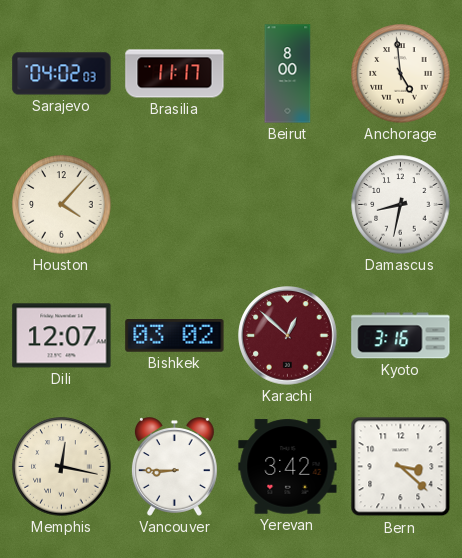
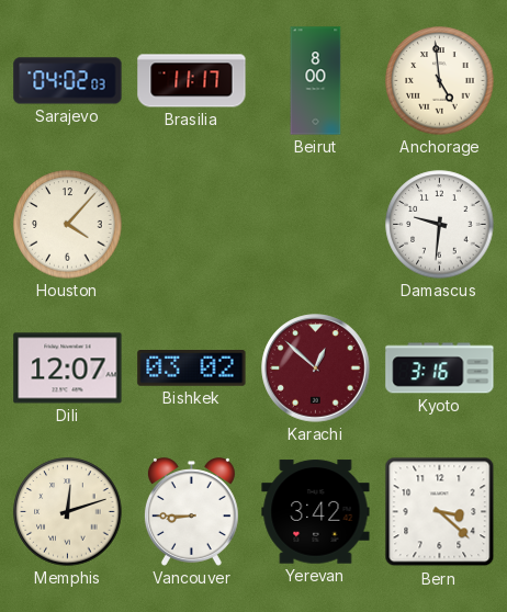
Damascus: 8:32 -> 9:31
Memphis: 12:17 -> 12:12
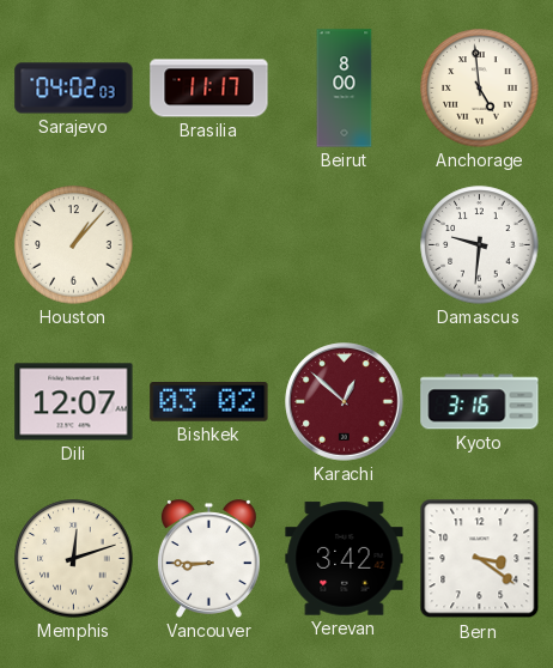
Houston: 4:07 -> 1:07
Bern: 3:22 -> 3:21
